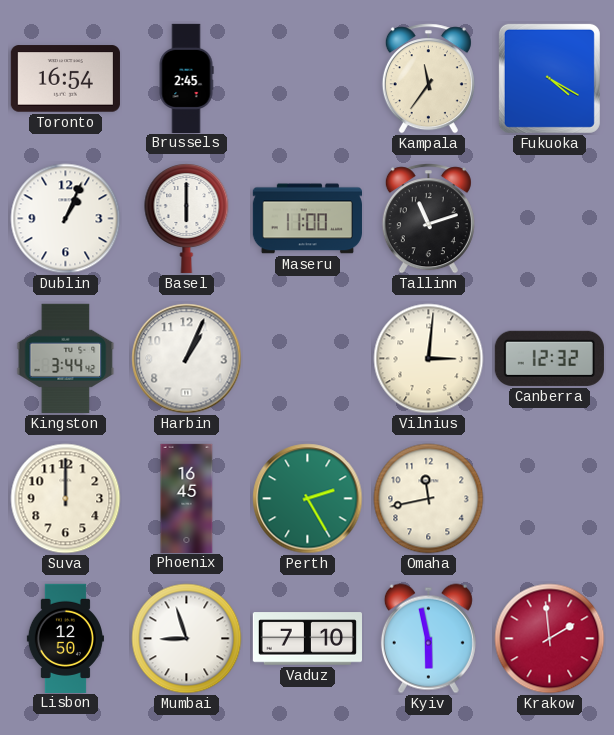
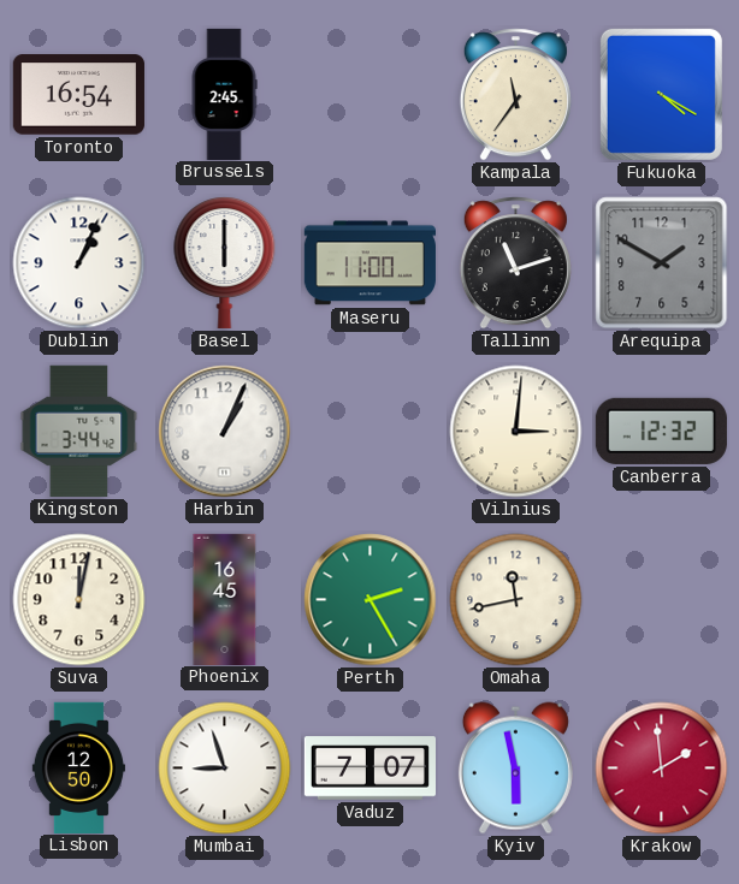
Arequipa: none -> 1:50
Suva: 12:00 -> 12:02
Vaduz: 7:10 -> 7:07
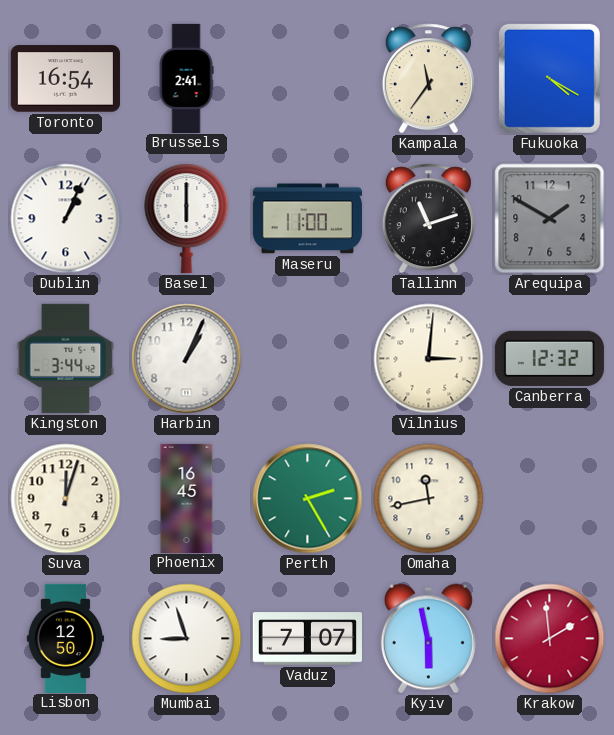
Brussels: 2:45 -> 2:41
Suva: 12:02 -> 12:03
